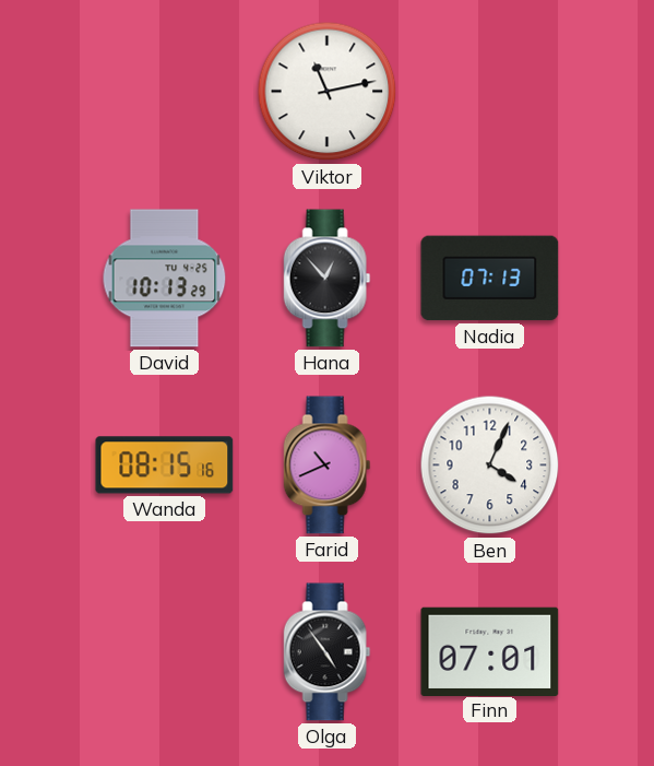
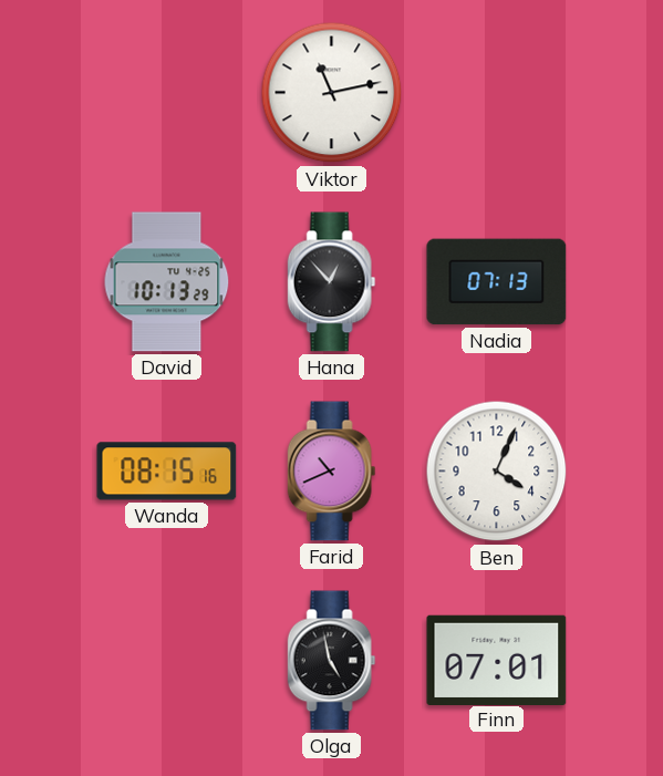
Olga: 4:54 -> 4:58
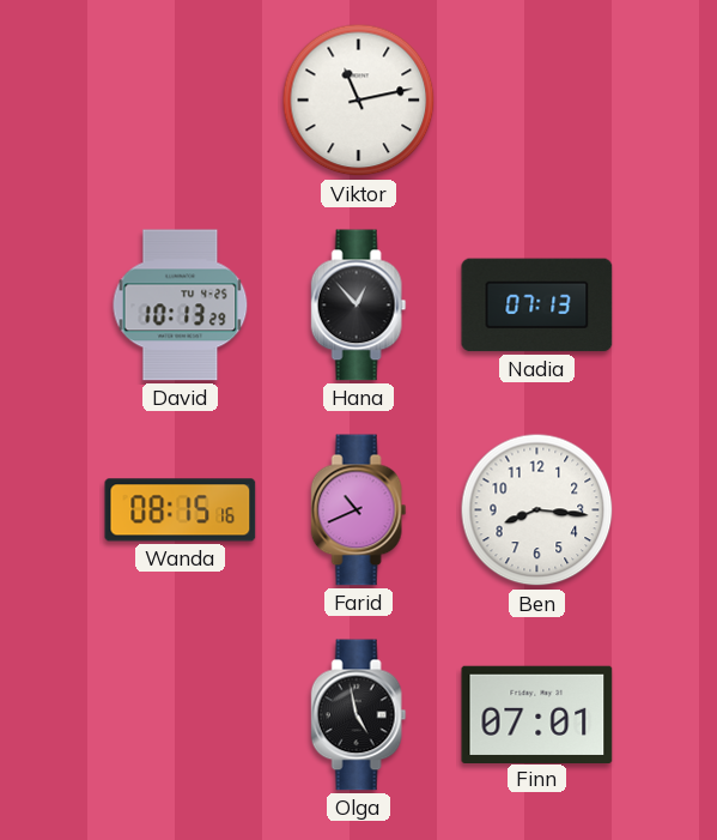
Ben: 4:04 -> 8:16
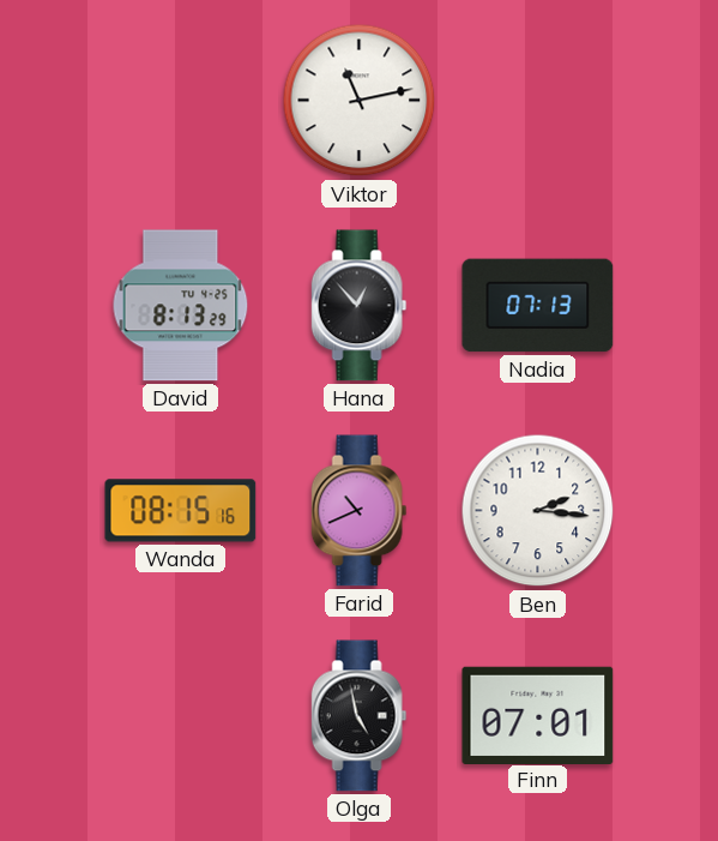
David: 10:13 -> 8:13
Ben: 8:16 -> 2:16
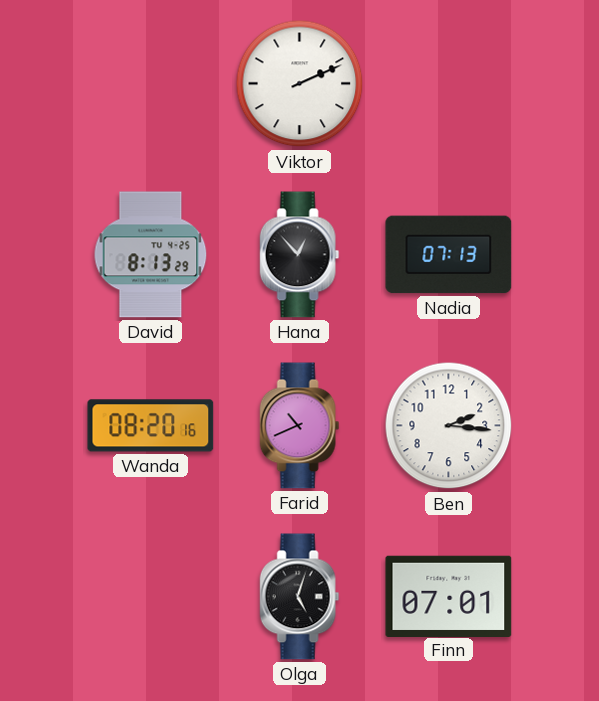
Viktor: 11:13 -> 2:11
Wanda: 08:15 -> 08:20
Olga: 4:58 -> 5:03
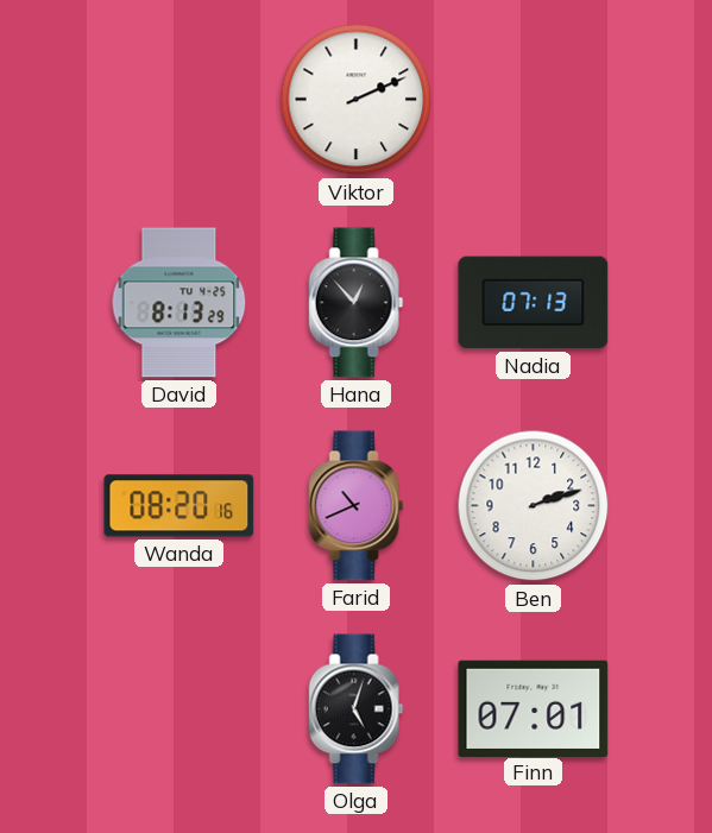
Ben: 2:16 -> 2:12
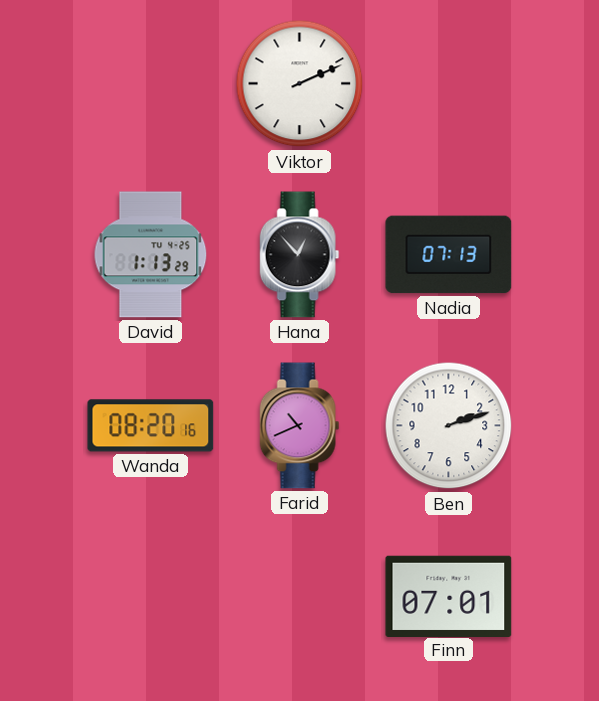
David: 8:13 -> 1:13
Olga: 5:03 -> none
